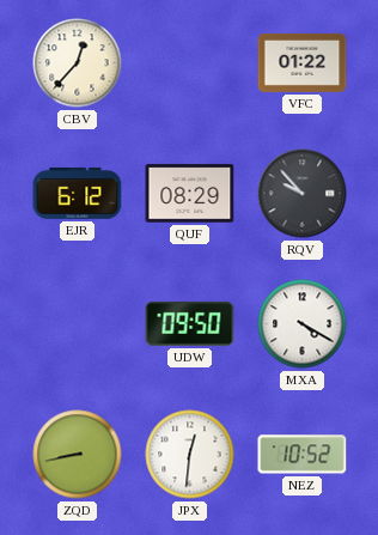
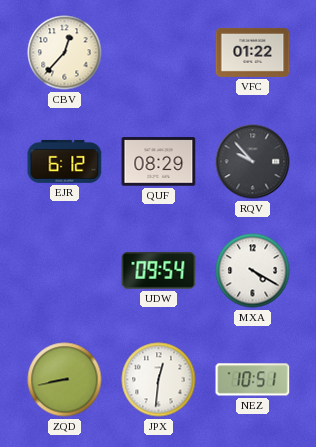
UDW: 09:50 -> 09:54
NEZ: 10:52 -> 10:51
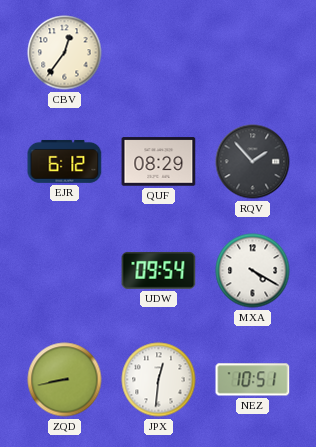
CBV: 12:37 -> 12:36
VFC: 01:22 -> none
RQV: 9:53 -> 1:53
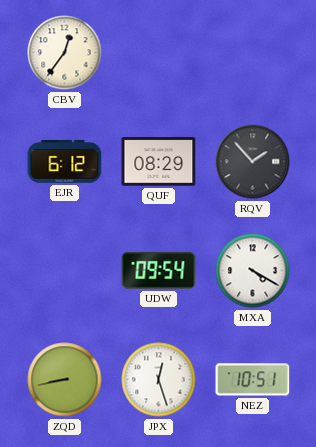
JPX: 12:31 -> 12:27
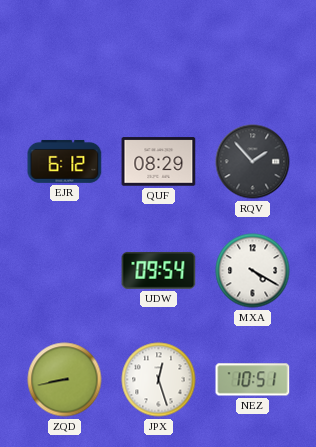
CBV: 12:36 -> none
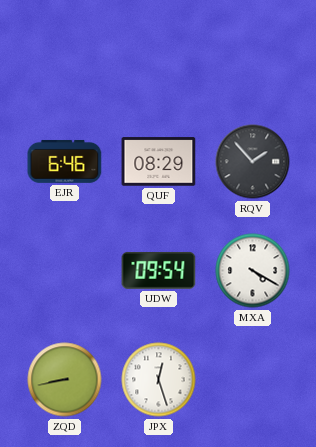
EJR: 6:12 -> 6:46
NEZ: 10:51 -> none
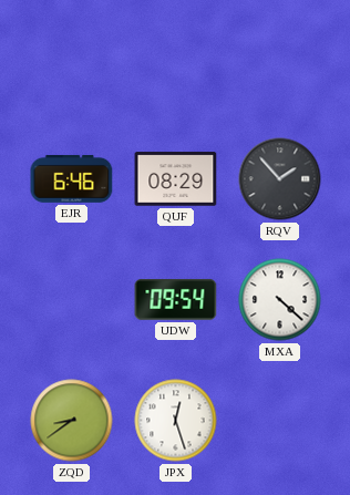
MXA: 4:20 -> 4:22
ZQD: 8:43 -> 8:39
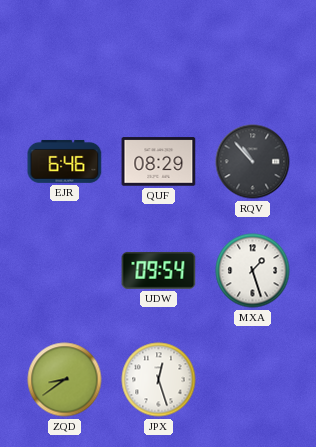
RQV: 1:53 -> 10:53
MXA: 4:22 -> 1:27
